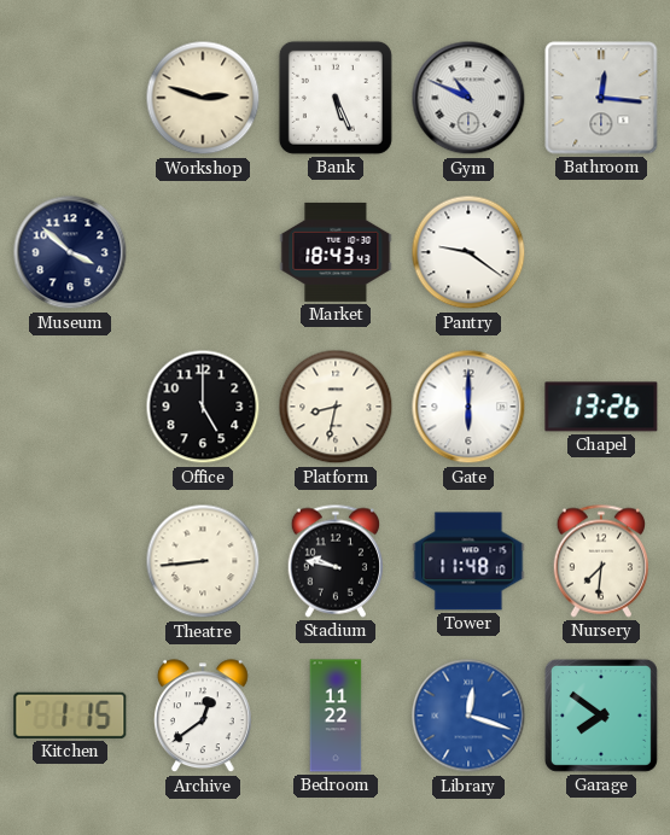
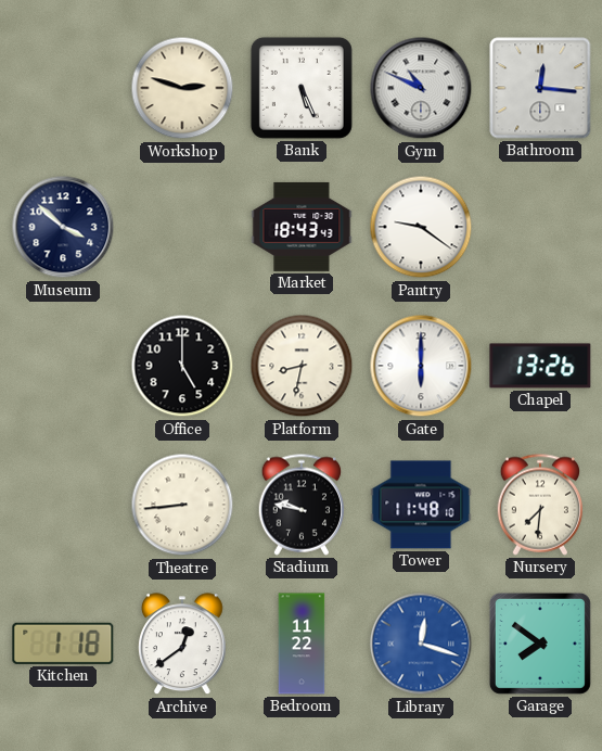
Kitchen: 1:15 -> 1:18
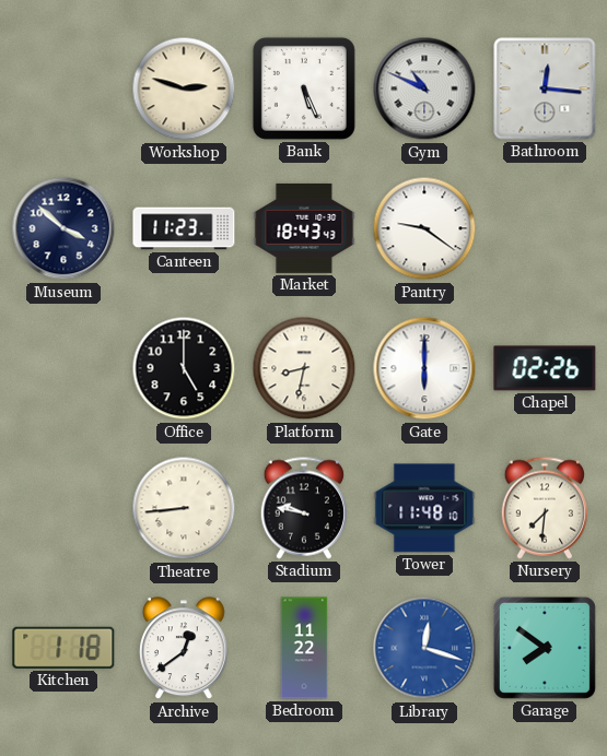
Canteen: none -> 11:23
Chapel: 13:26 -> 02:26
